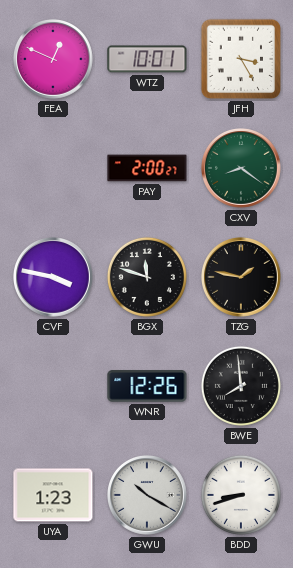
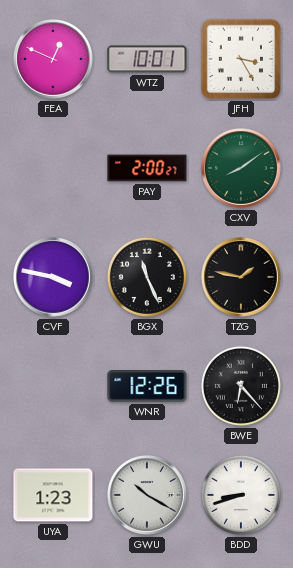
CXV: 8:21 -> 8:09
BGX: 11:48 -> 11:26
BWE: 7:59 -> 6:23
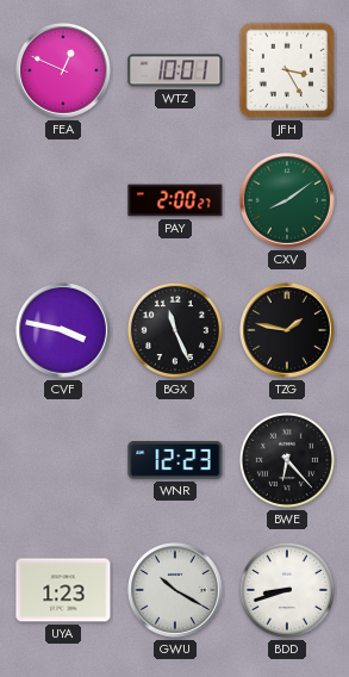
WNR: 12:26 -> 12:23
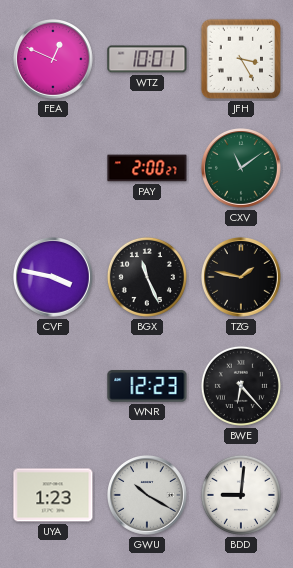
CXV: 8:09 -> 11:09
BDD: 8:42 -> 9:01
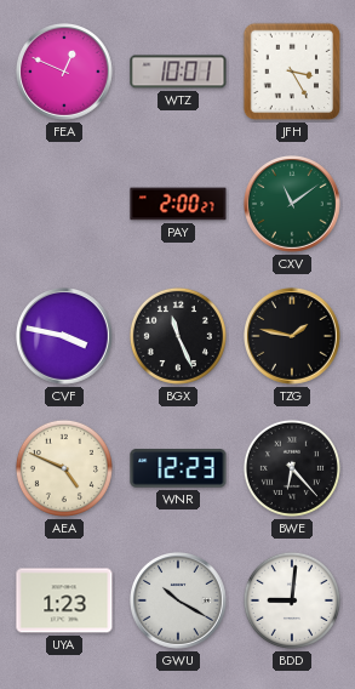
AEA: none -> 4:49
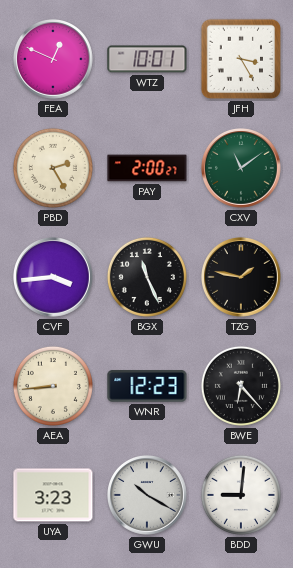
PBD: none -> 2:25
CVF: 3:47 -> 3:44
AEA: 4:49 -> 8:44
UYA: 1:23 -> 3:23
